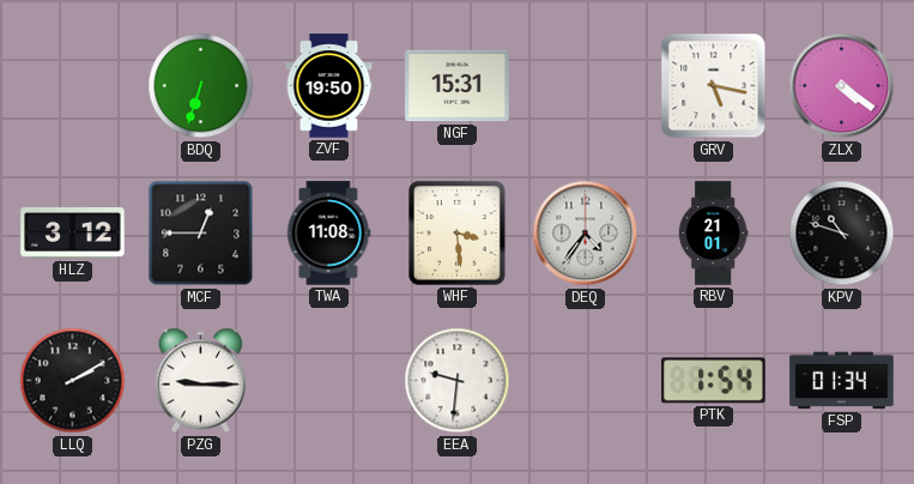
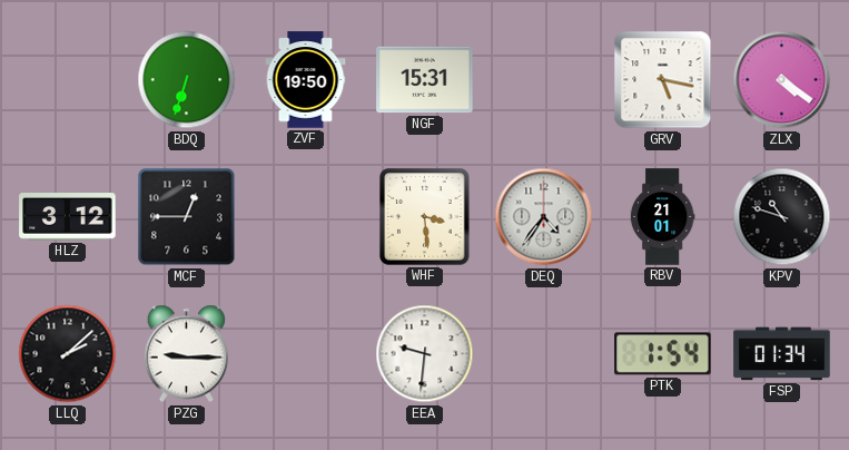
TWA: 11:08 -> none
LLQ: 2:10 -> 2:08
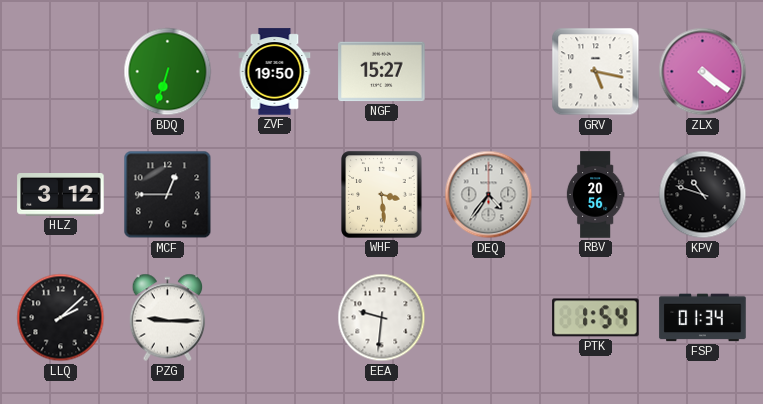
NGF: 15:31 -> 15:27
RBV: 21:01 -> 20:56
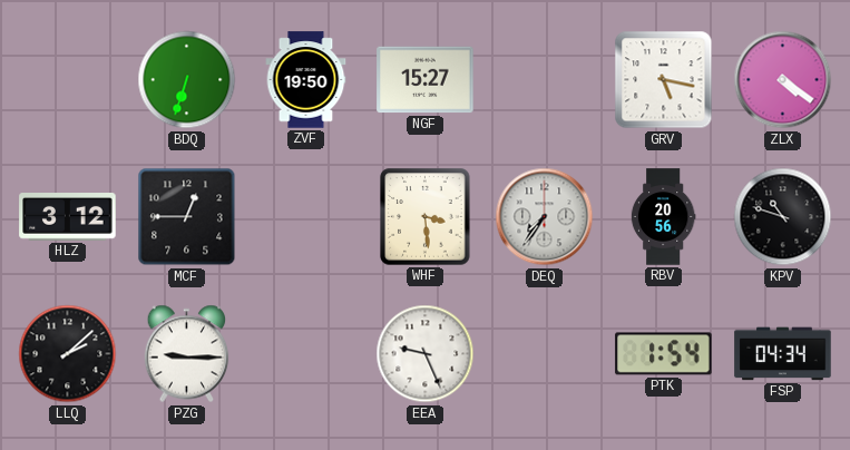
DEQ: 4:36 -> 7:36
EEA: 9:31 -> 9:26
FSP: 01:34 -> 04:34
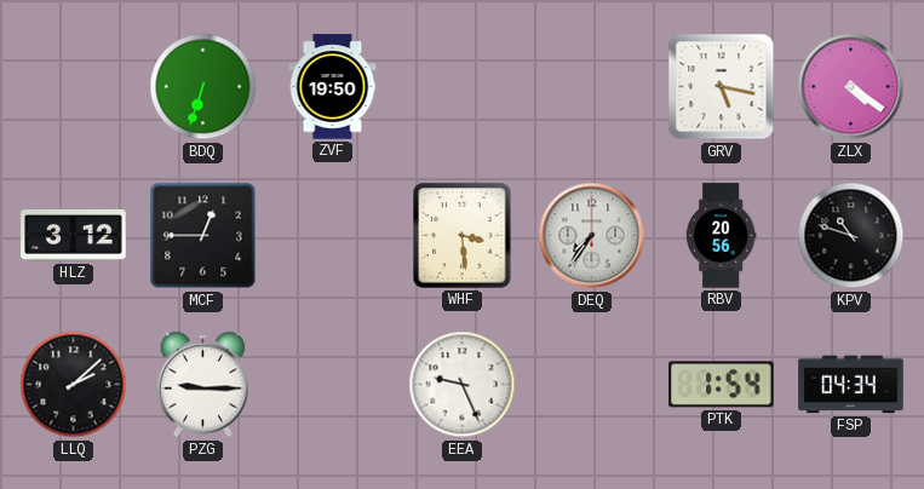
NGF: 15:27 -> none
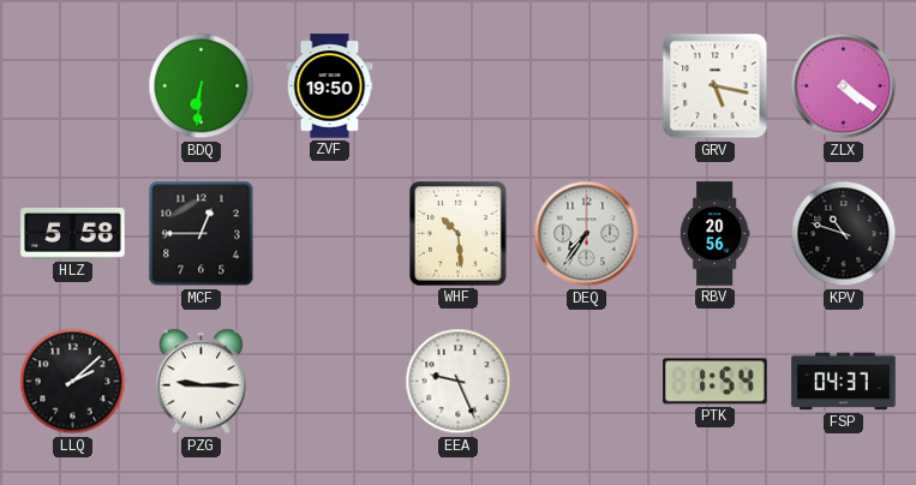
BDQ: 6:33 -> 6:31
HLZ: 3:12 -> 5:58
WHF: 3:29 -> 10:29
FSP: 04:34 -> 04:37
